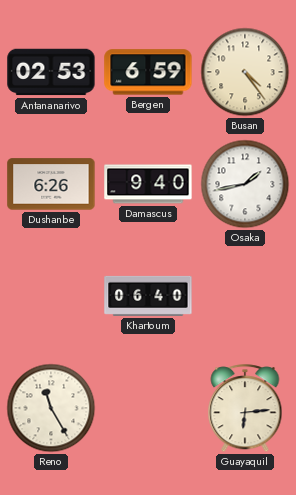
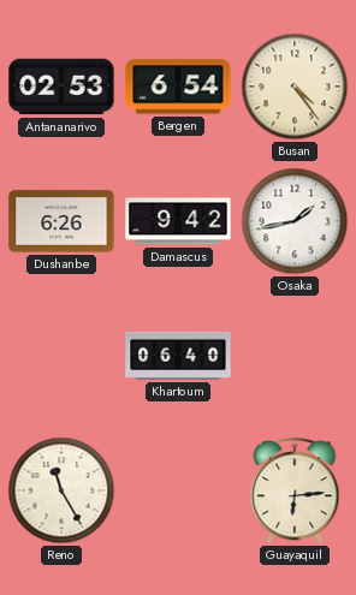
Bergen: 6:59 -> 6:54
Damascus: 9:40 -> 9:42
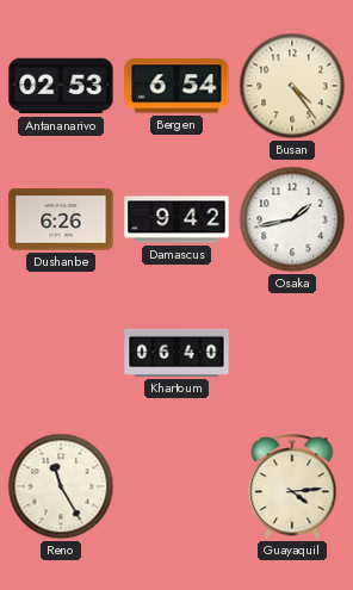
Guayaquil: 6:14 -> 4:14
